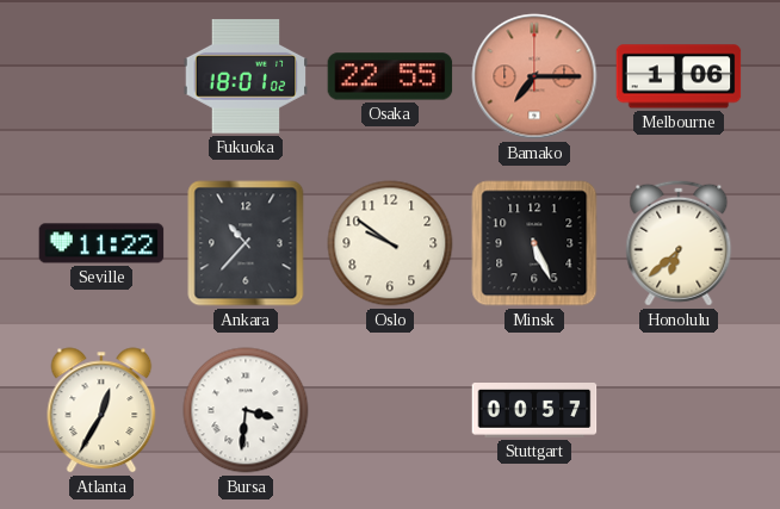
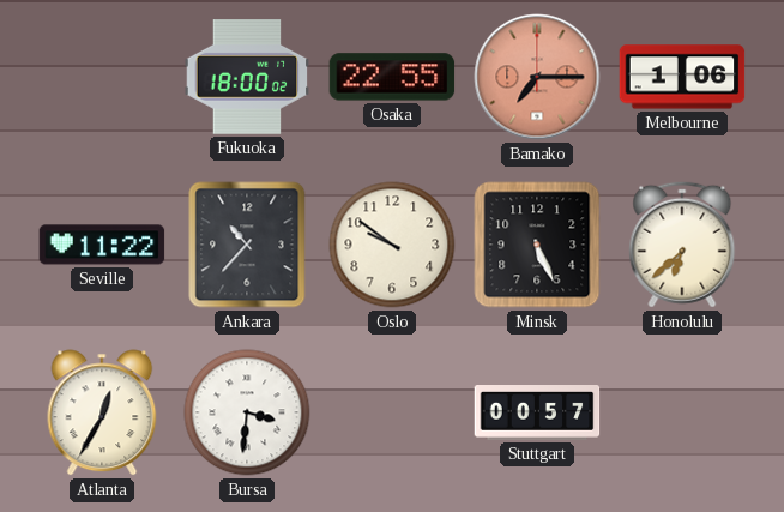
Fukuoka: 18:01 -> 18:00
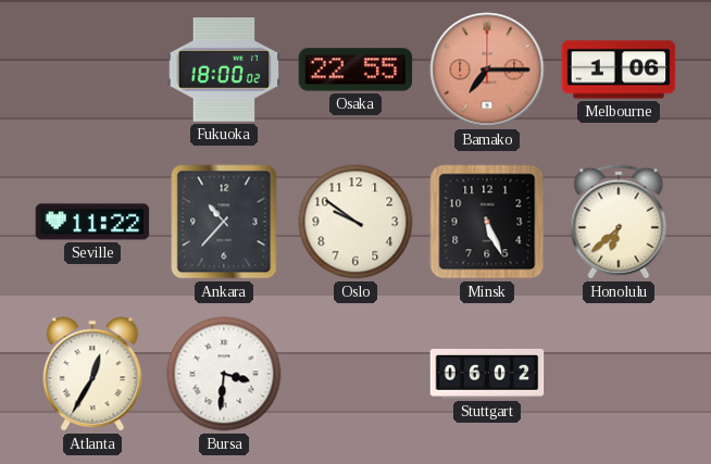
Stuttgart: 00:57 -> 06:02
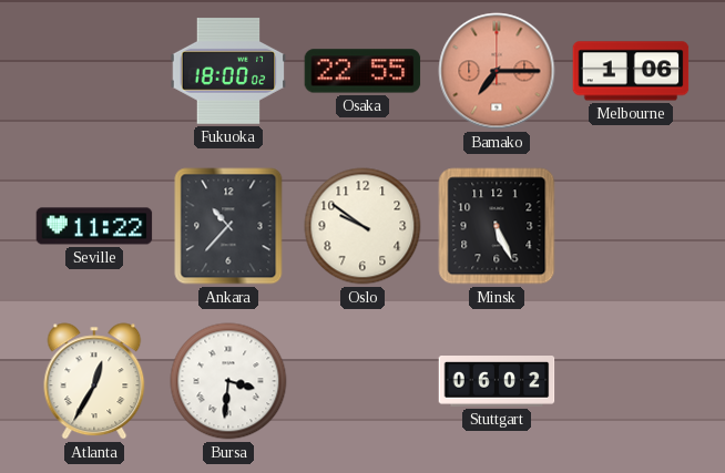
Honolulu: 6:38 -> none
